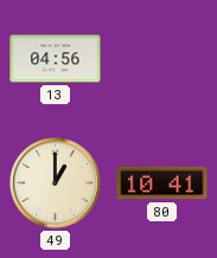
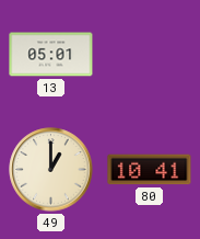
13: 04:56 -> 05:01
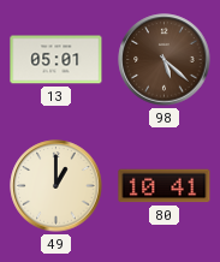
98: none -> 5:22
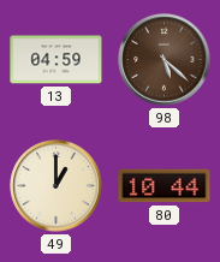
13: 05:01 -> 04:59
80: 10:41 -> 10:44
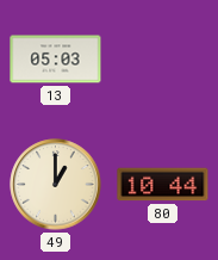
13: 04:59 -> 05:03
98: 5:22 -> none
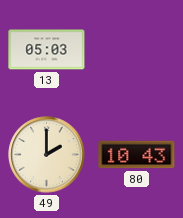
49: 1:00 -> 2:00
80: 10:44 -> 10:43
